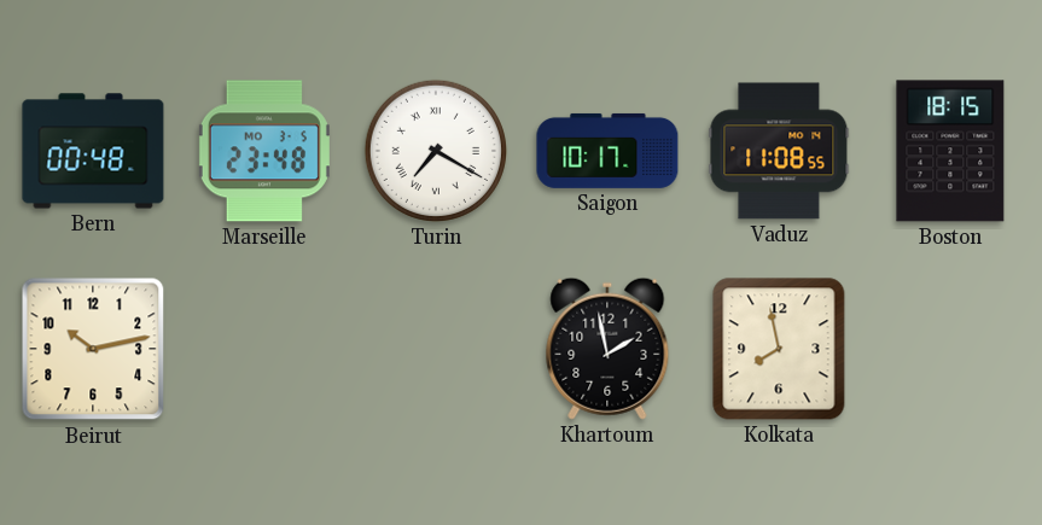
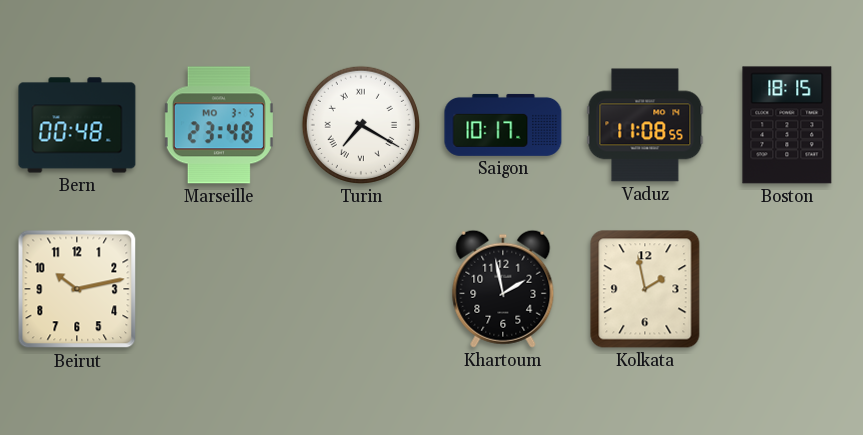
Kolkata: 7:58 -> 1:58
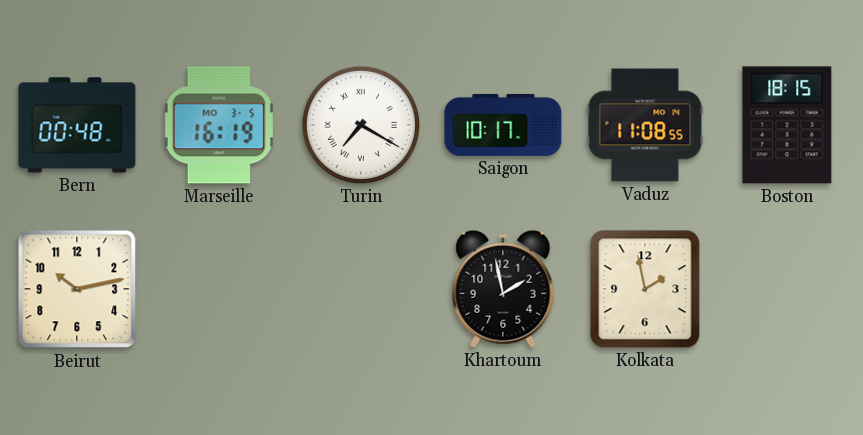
Marseille: 23:48 -> 16:19
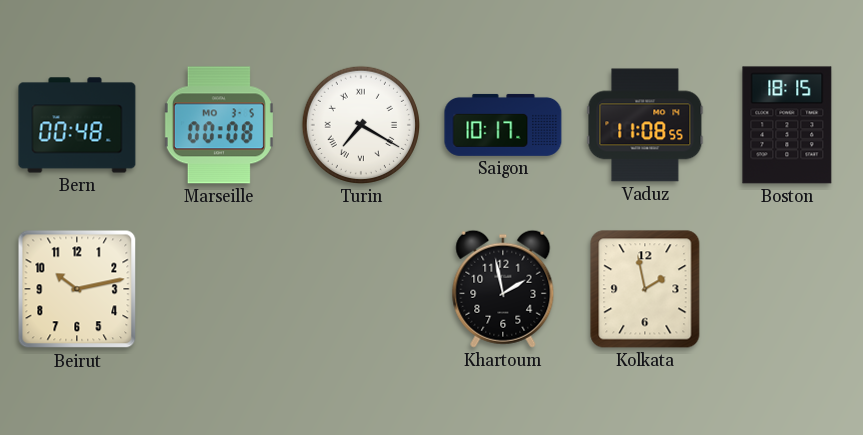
Marseille: 16:19 -> 00:08
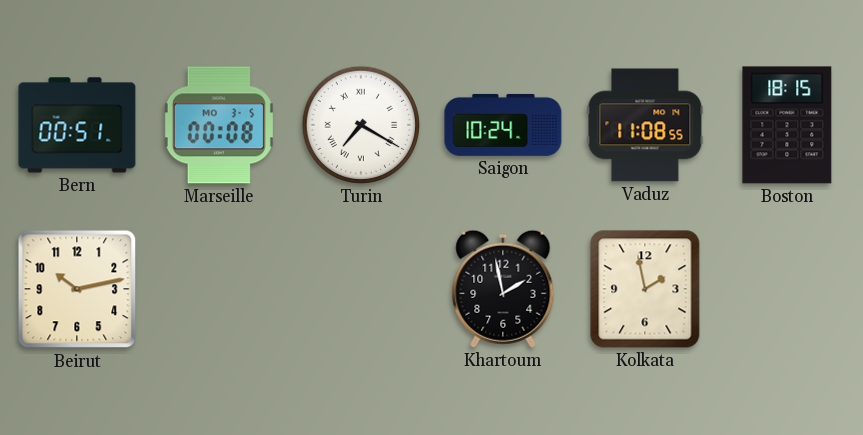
Bern: 00:48 -> 00:51
Saigon: 10:17 -> 10:24
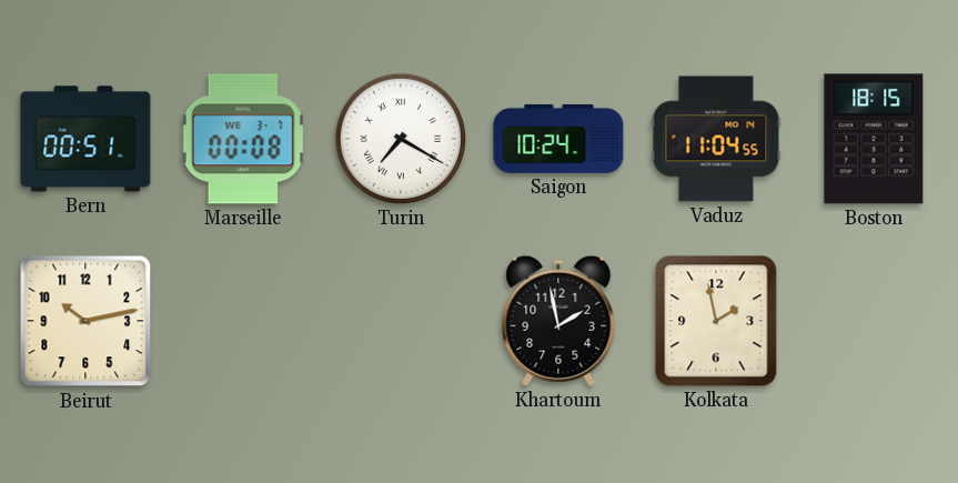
Marseille date: MO 3-5 -> WE 3-7
Vaduz: 11:08 -> 11:04
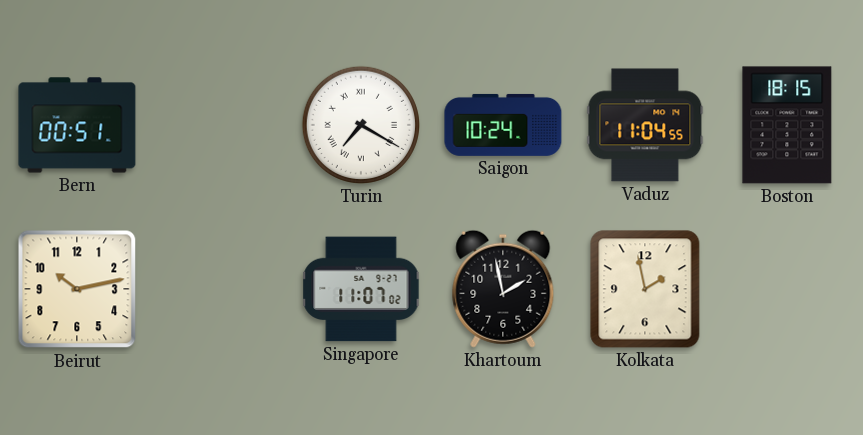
Marseille: 00:08 -> none
Singapore: none -> 11:07
